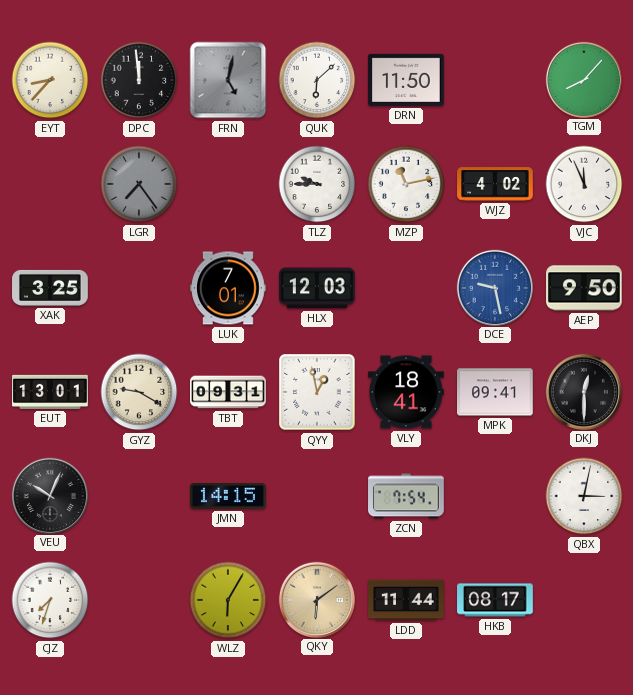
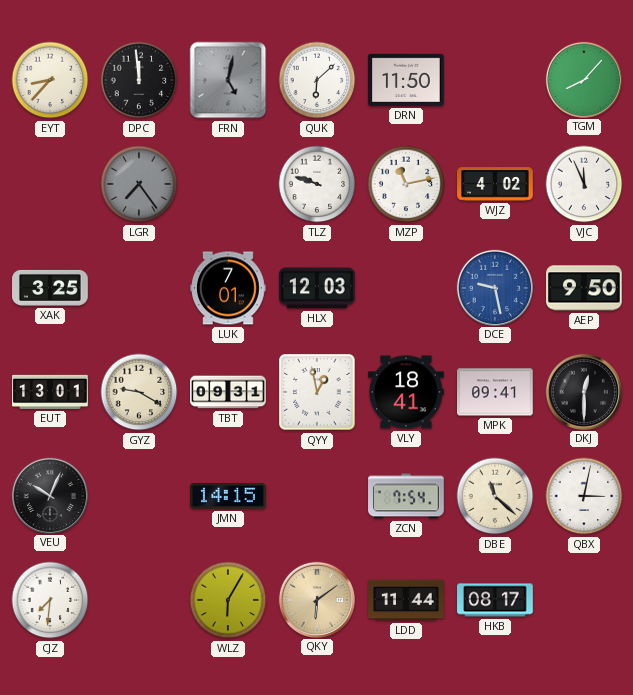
TLZ: 9:45 -> 9:48
DBE: none -> 11:22
CJZ: 7:33 -> 7:31
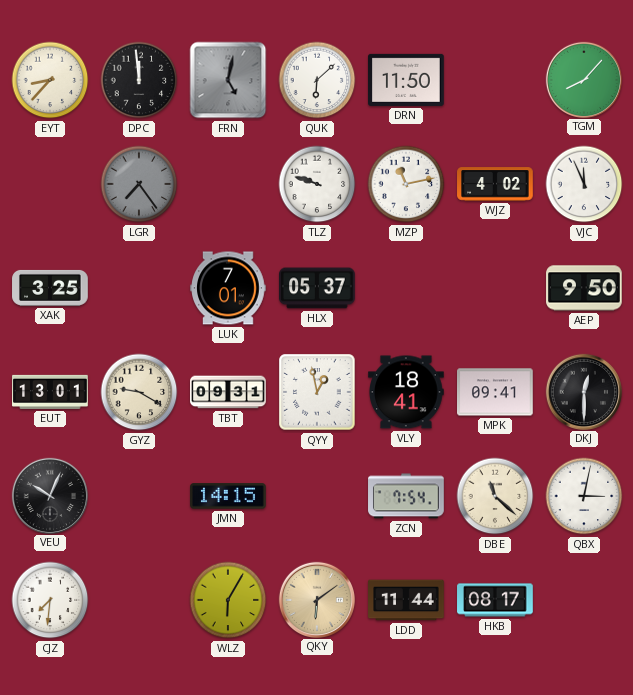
HLX: 12:03 -> 05:37
DCE: 9:28 -> none
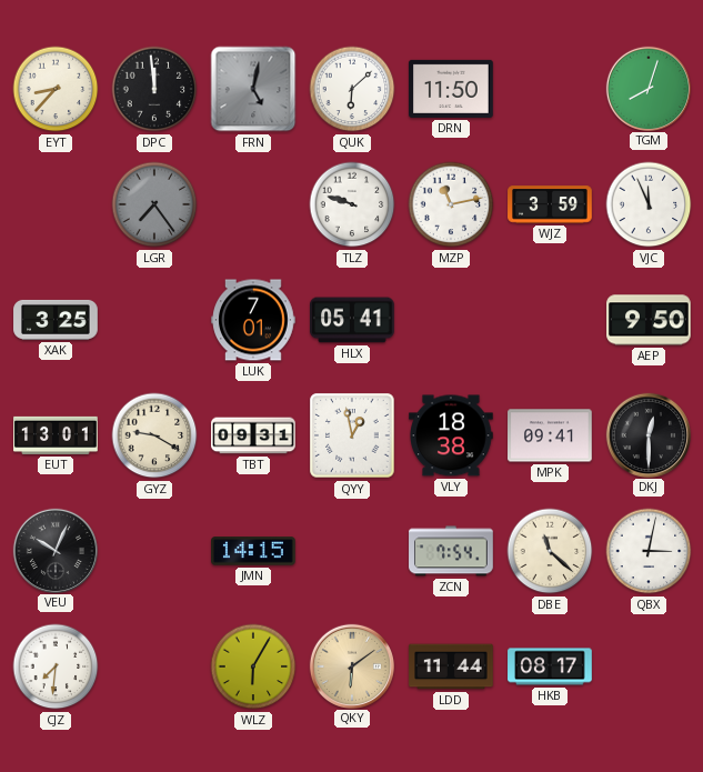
TGM: 8:07 -> 8:03
WJZ: 4:02 -> 3:59
HLX: 05:37 -> 05:41
VLY: 18:41 -> 18:38
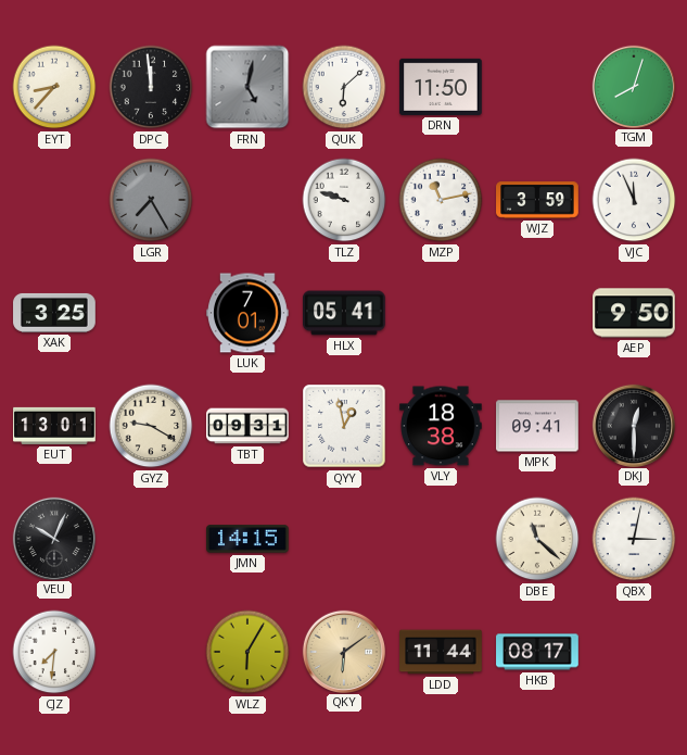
LGR: 7:24 -> 7:25
ZCN: 7:54 -> none
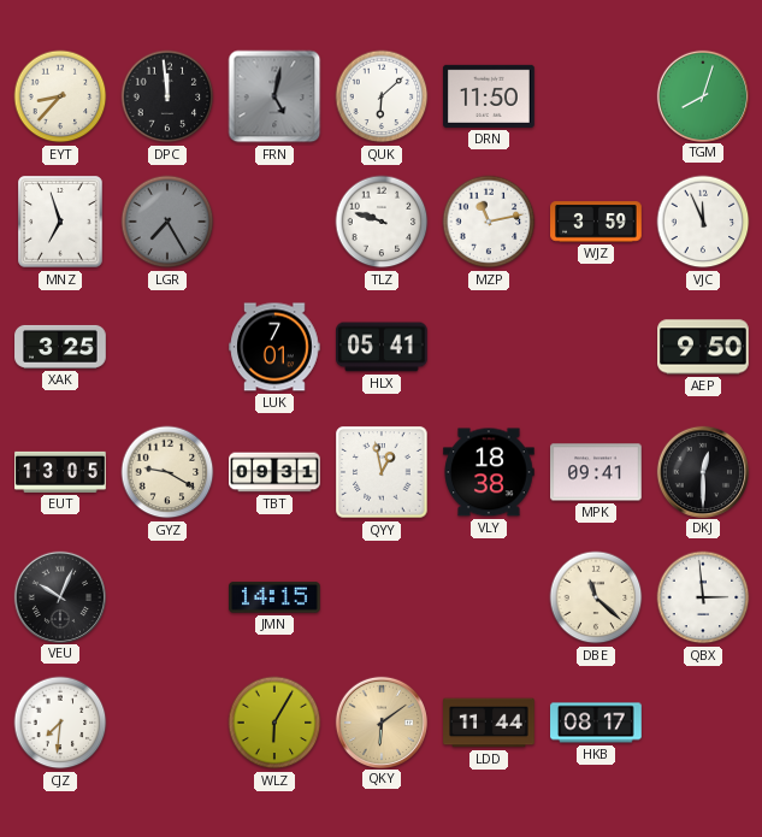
MNZ: none -> 6:57
EUT: 13:01 -> 13:05
QBX: 3:02 -> 2:59
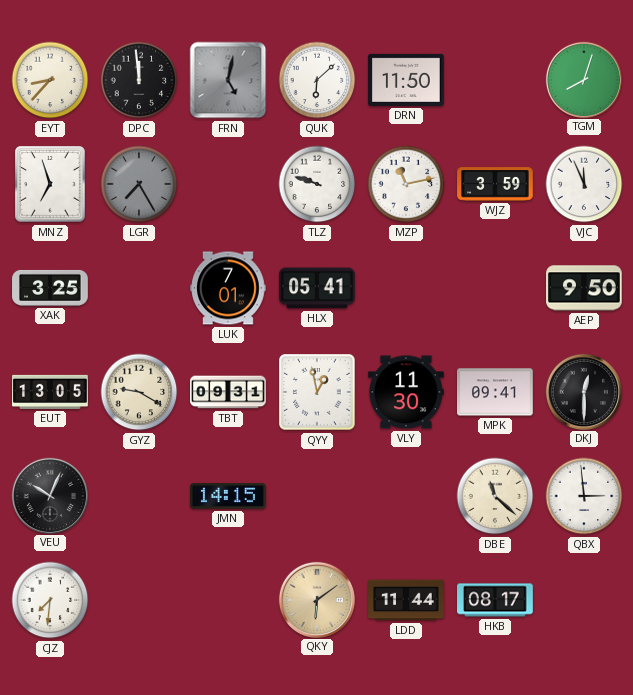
VLY: 18:38 -> 11:30
WLZ: 6:05 -> none
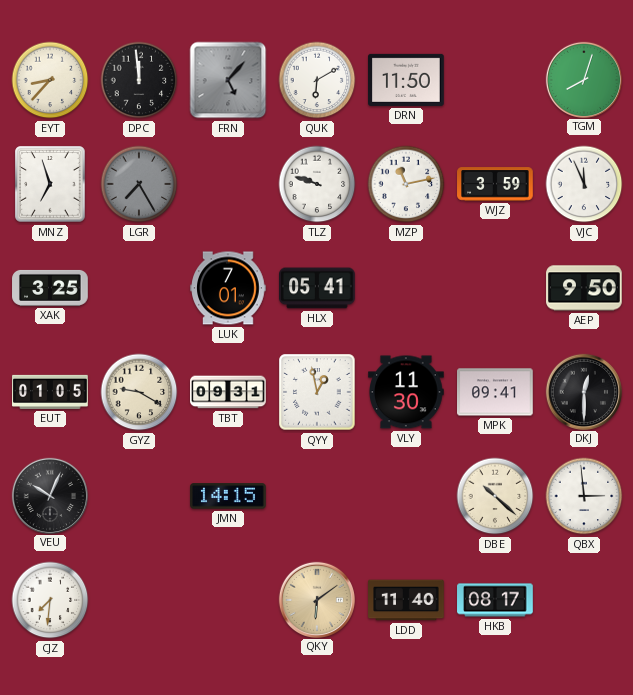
FRN: 5:02 -> 5:07
QUK: 6:08 -> 6:10
EUT: 13:05 -> 01:05
DBE: 11:22 -> 10:22
LDD: 11:44 -> 11:40
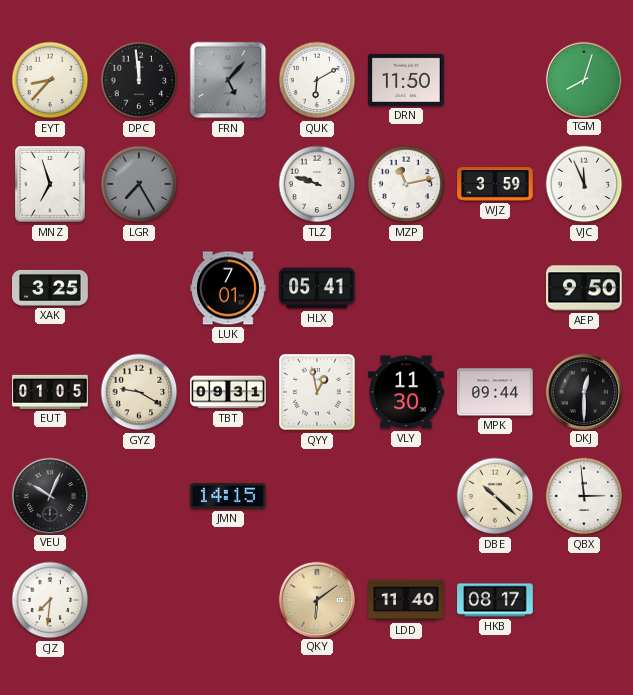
MPK: 09:41 -> 09:44
